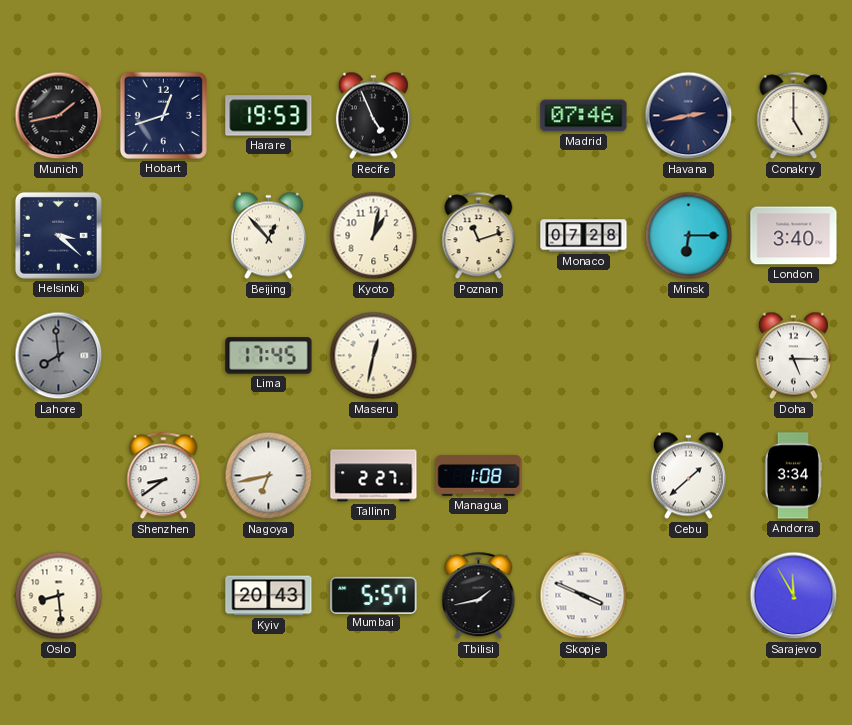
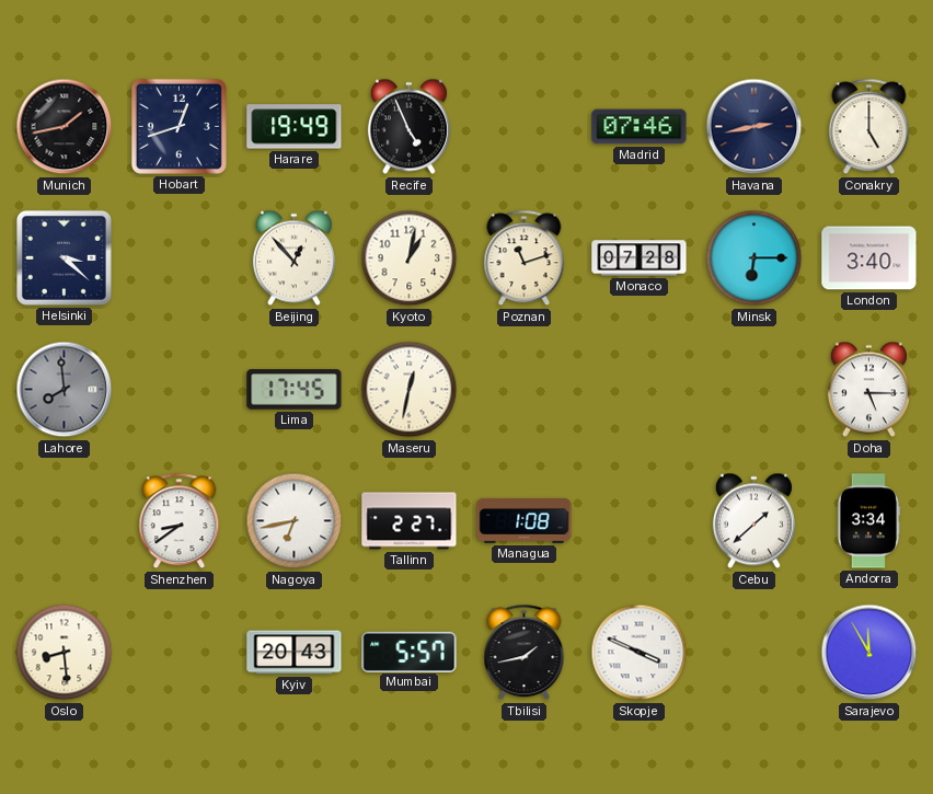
Harare: 19:53 -> 19:49
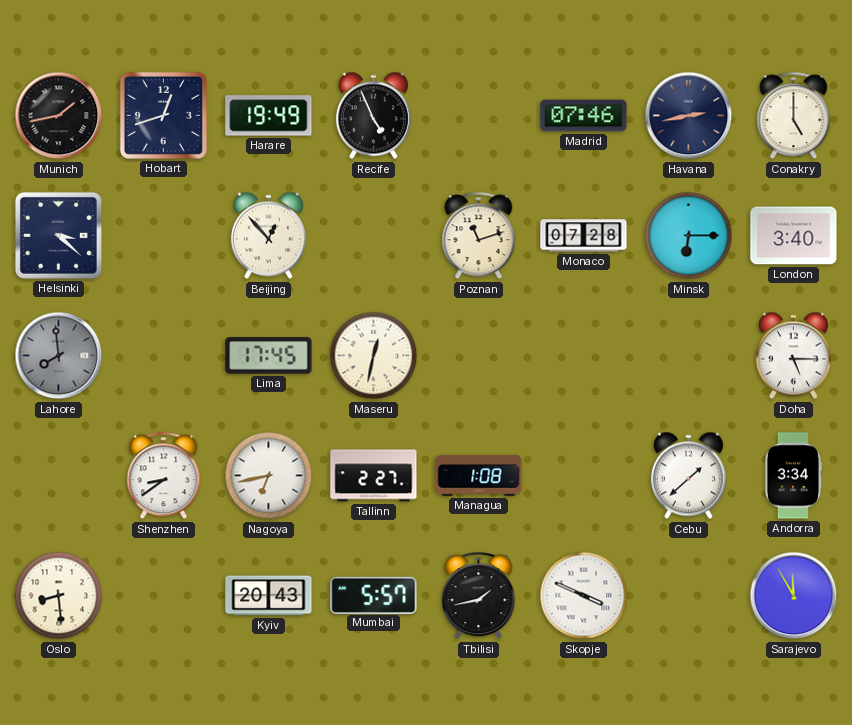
Kyoto: 1:02 -> none
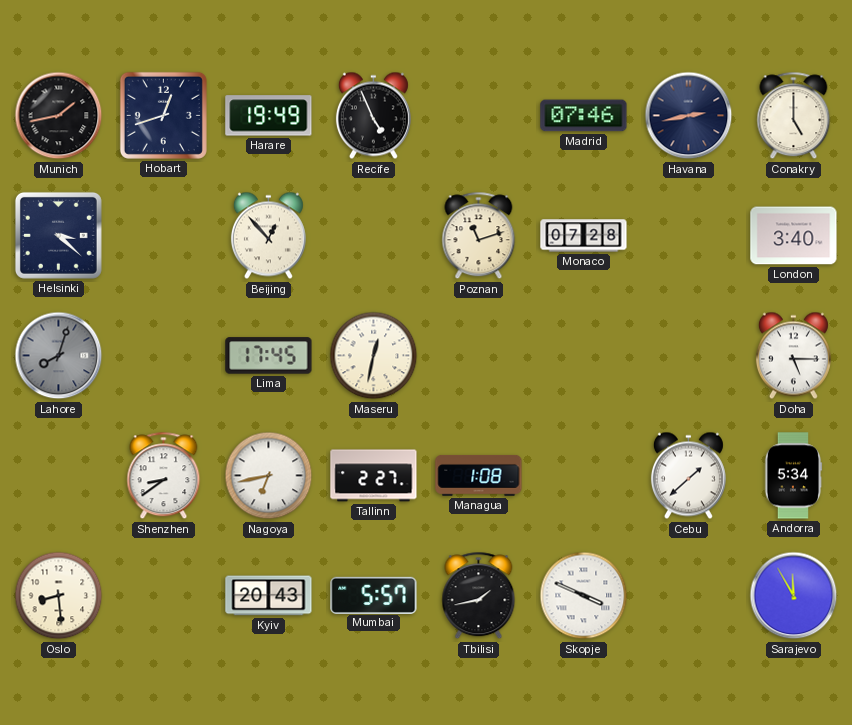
Minsk: 6:15 -> none
Lahore: 7:59 -> 8:03
Andorra: 3:34 -> 5:34
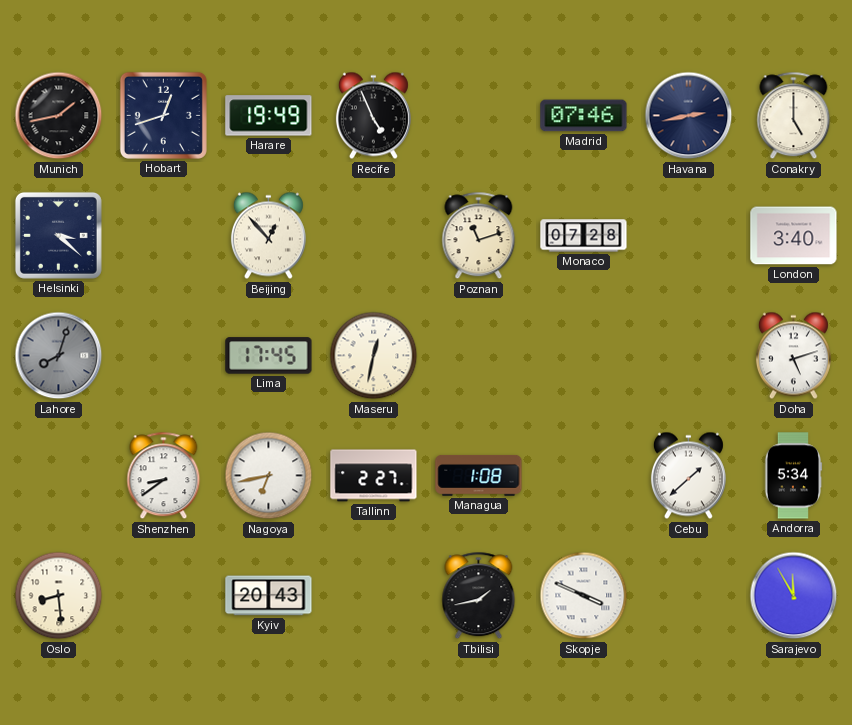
Doha: 5:15 -> 5:12
Mumbai: 5:57 -> none
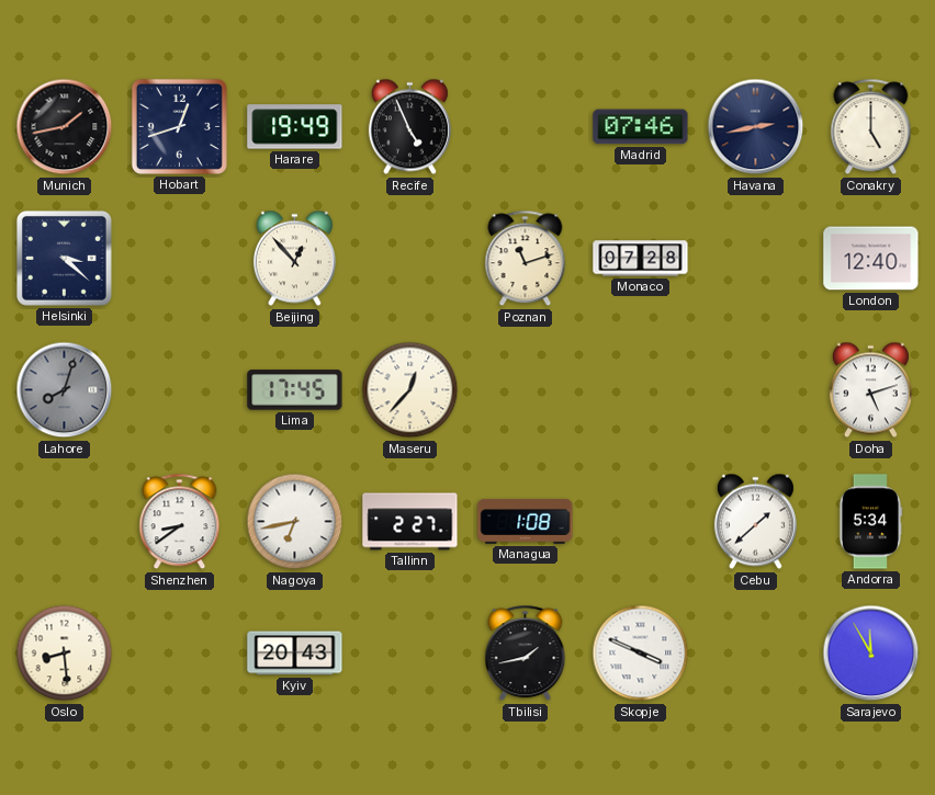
London: 3:40 -> 12:40
Maseru: 12:32 -> 12:37
